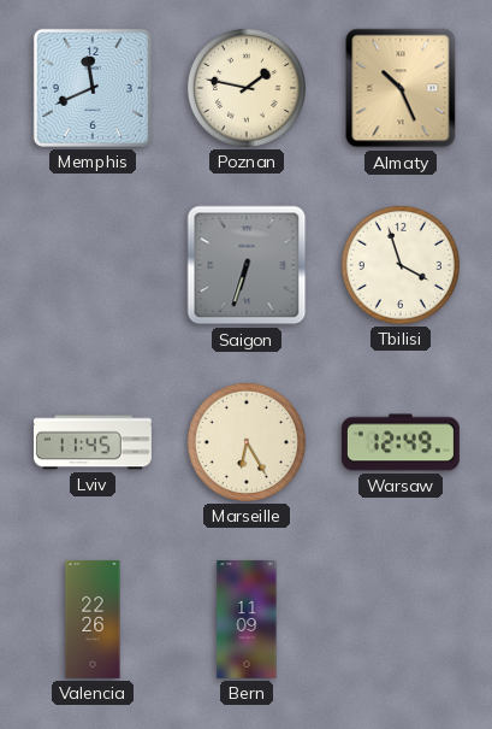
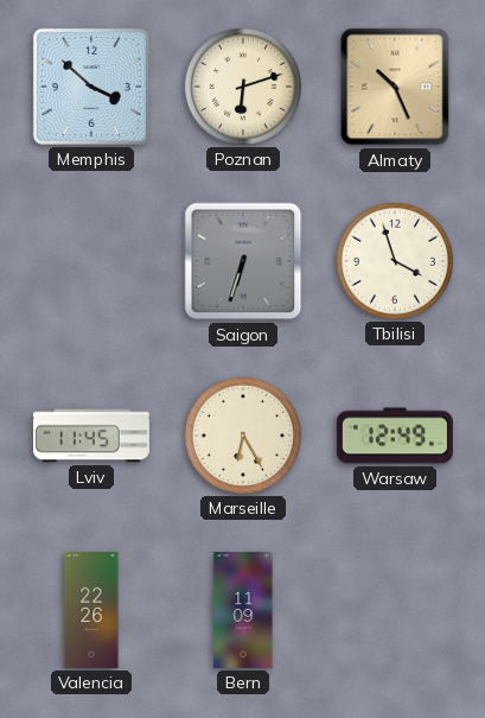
Memphis: 11:41 -> 3:52
Poznan: 1:47 -> 6:12
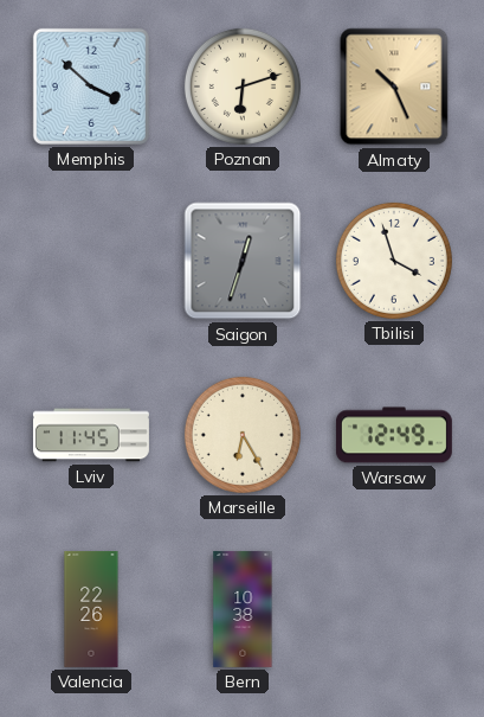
Saigon: 6:33 -> 12:33
Bern: 11:09 -> 10:38
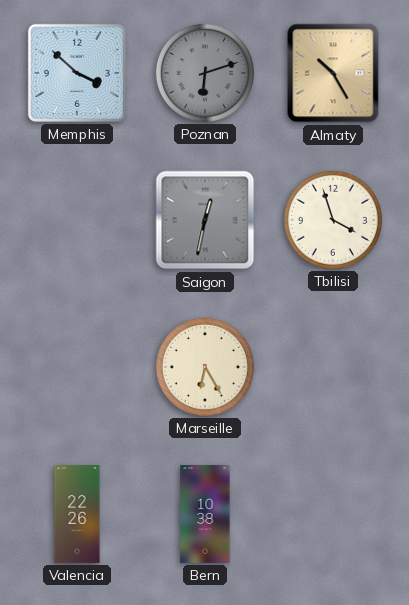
Poznan dial: cream -> grey
Almaty: 10:26 -> 10:25
Saigon: 12:33 -> 12:32
Lviv: 11:45 -> none
Warsaw: 12:49 -> none
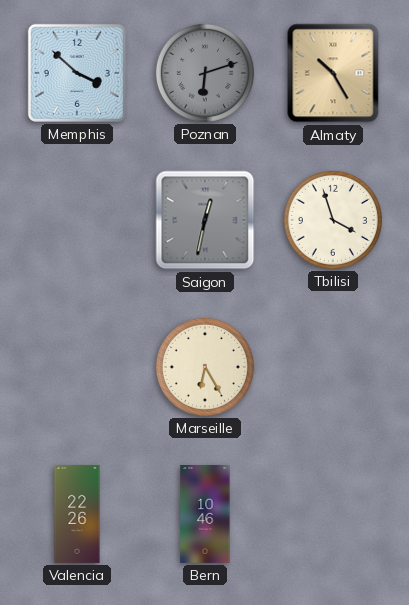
Bern: 10:38 -> 10:46
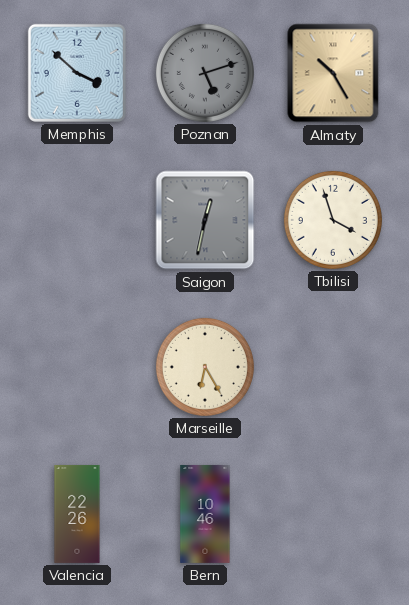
Poznan: 6:12 -> 5:12
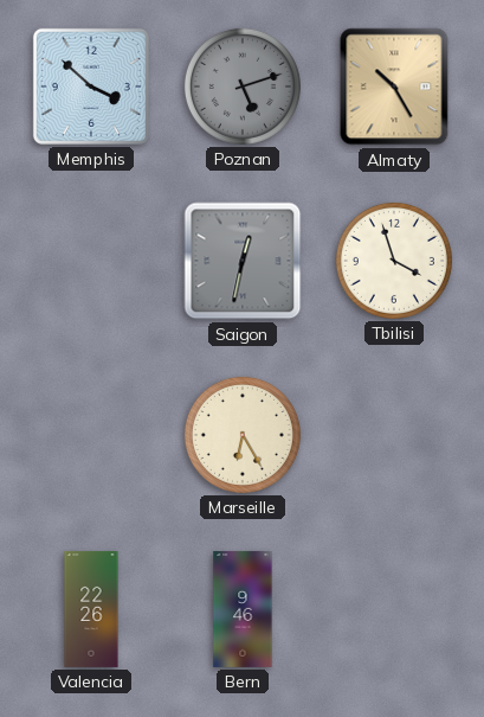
Bern: 10:46 -> 9:46
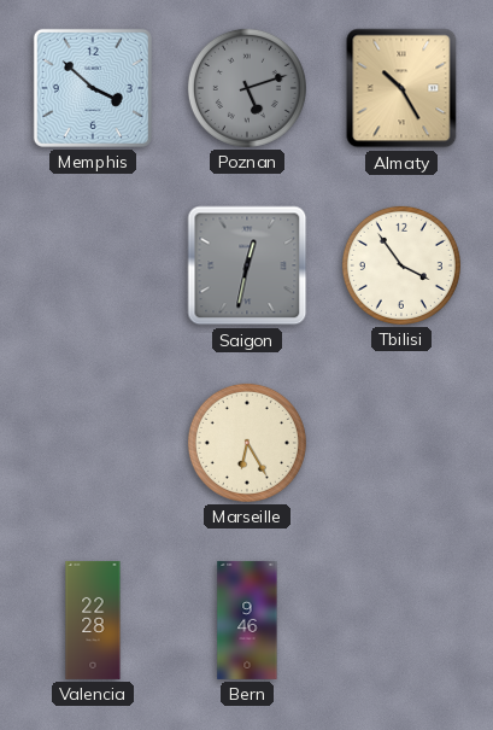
Tbilisi: 3:57 -> 3:54
Valencia: 22:26 -> 22:28
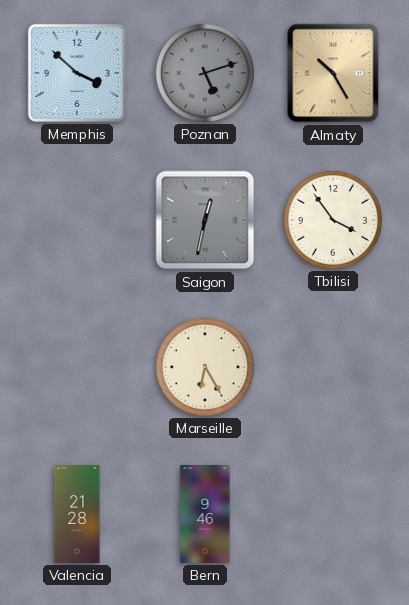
Valencia: 22:28 -> 21:28
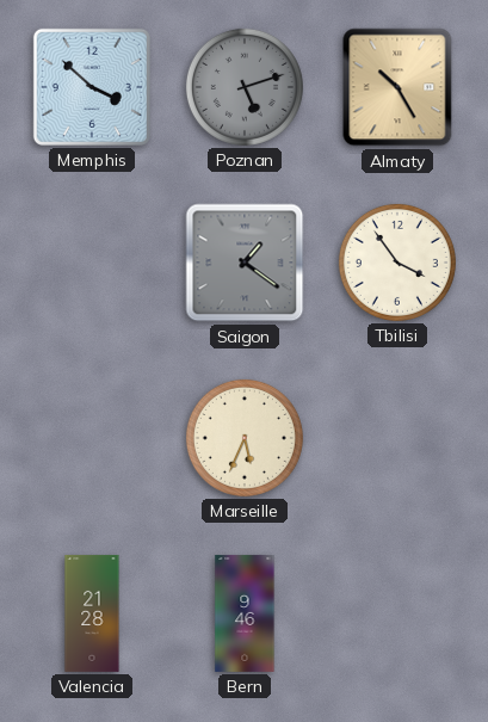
Saigon: 12:32 -> 1:21
Marseille: 6:25 -> 5:34
